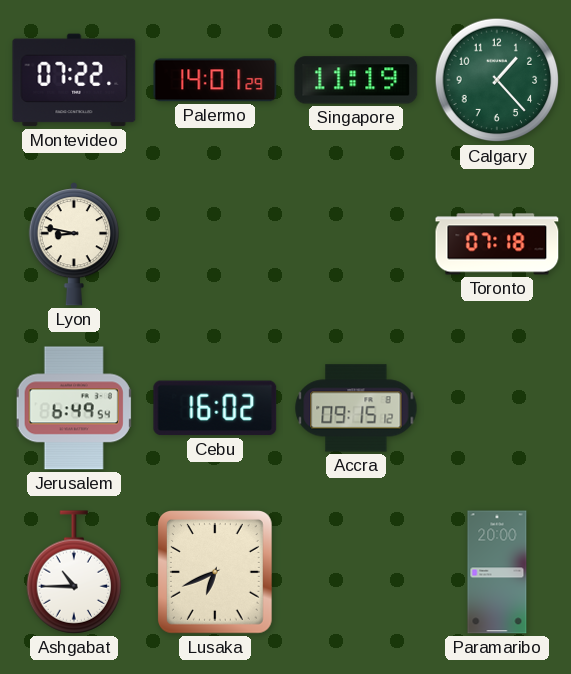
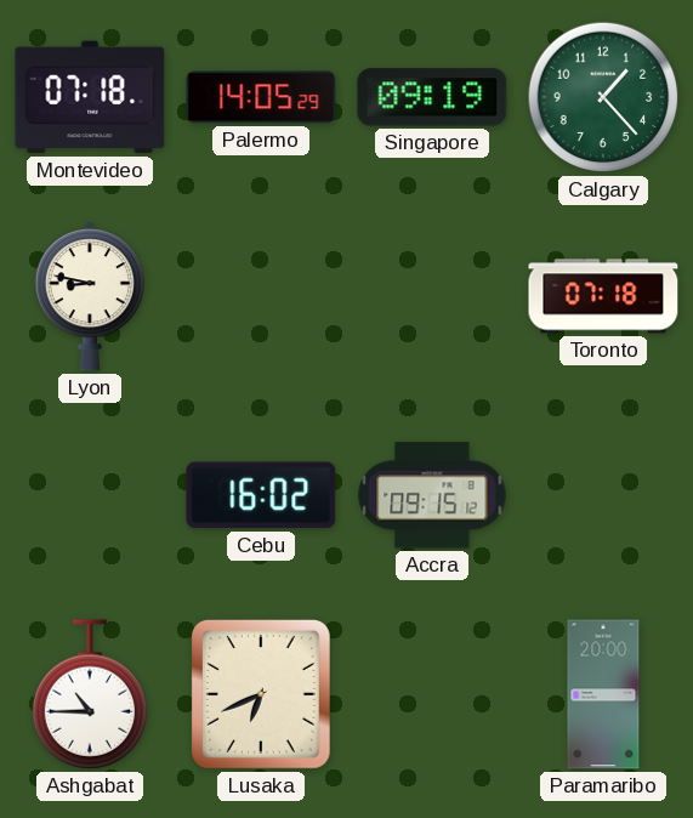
Montevideo: 07:22 -> 07:18
Palermo: 14:01 -> 14:05
Singapore: 11:19 -> 09:19
Jerusalem: 6:49 -> none
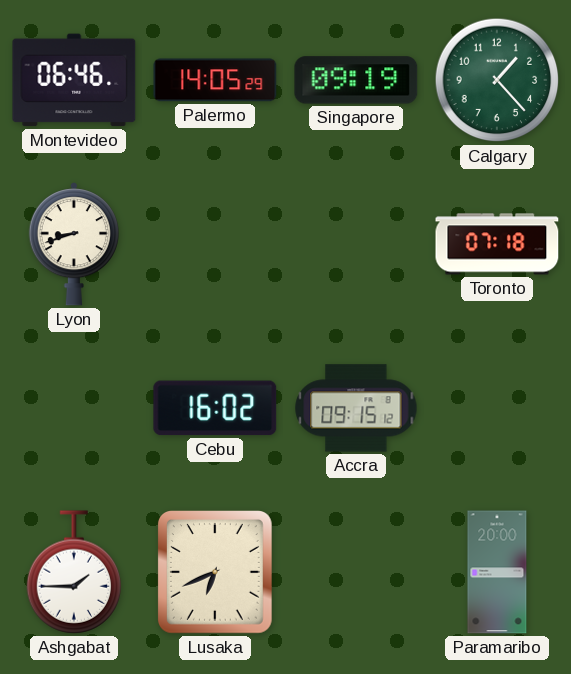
Montevideo: 07:18 -> 06:46
Lyon: 8:47 -> 8:42
Ashgabat: 10:45 -> 1:45
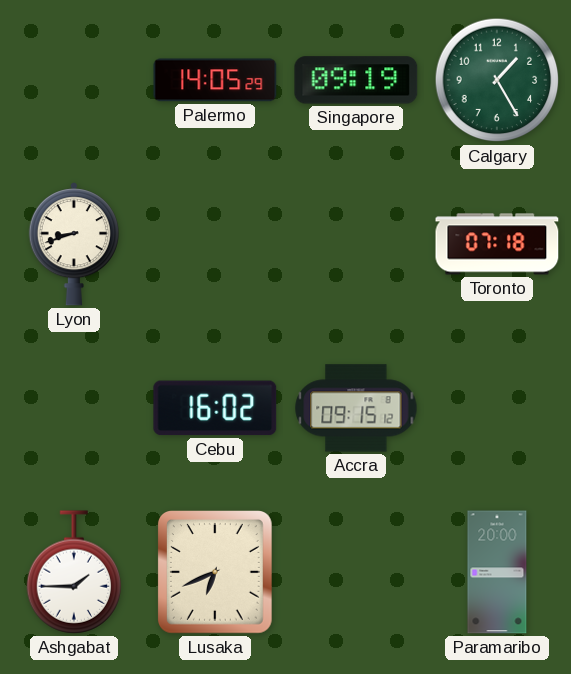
Montevideo: 06:46 -> none
Calgary: 1:23 -> 1:25
